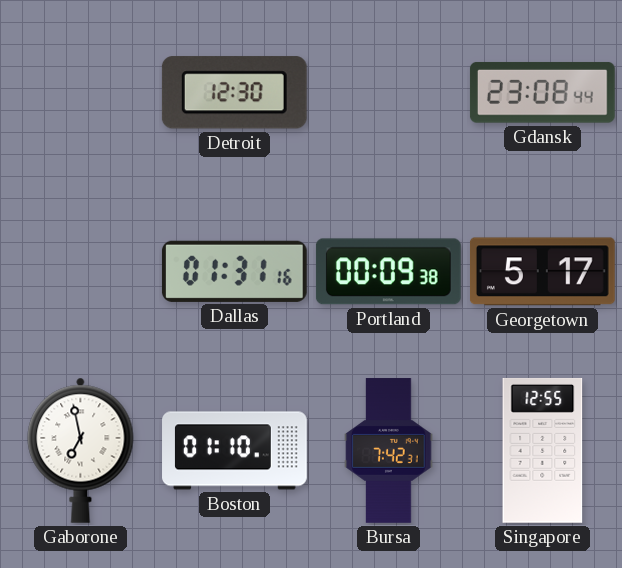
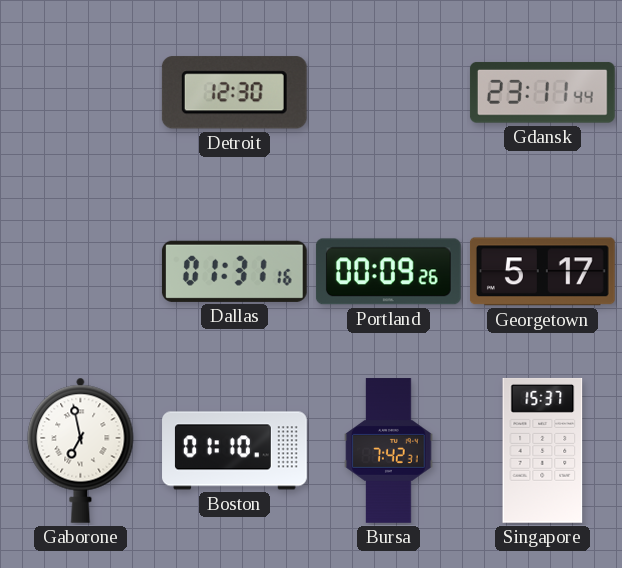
Gdansk: 23:08 -> 23:11
Portland: 00:09:38 -> 00:09:26
Singapore: 12:55 -> 15:37
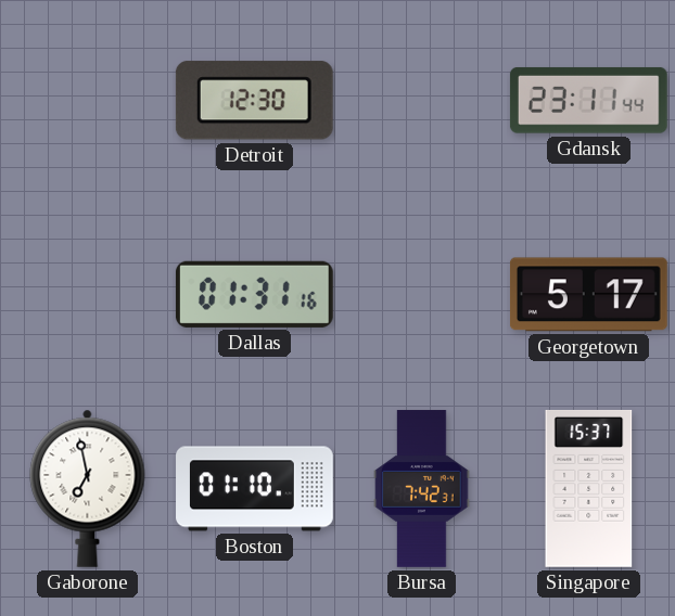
Portland: 00:09 -> none
